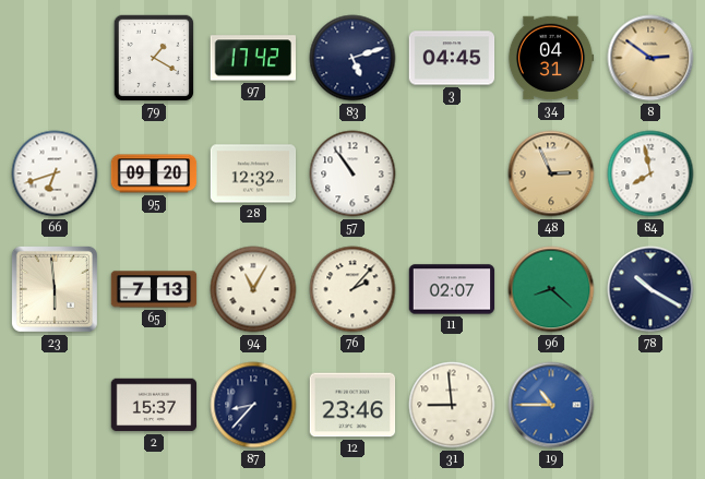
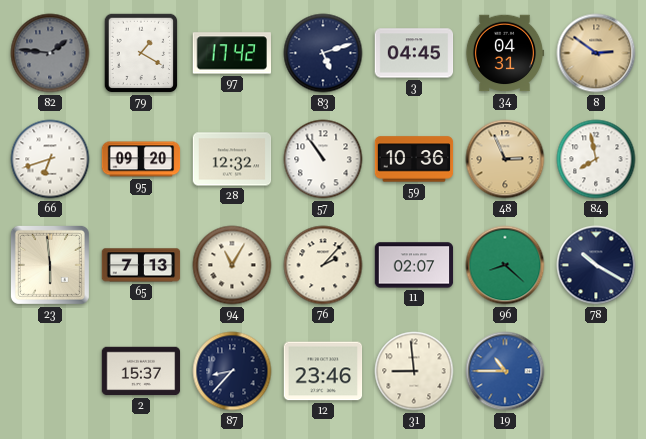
82: none -> 1:46
59: none -> 10:36
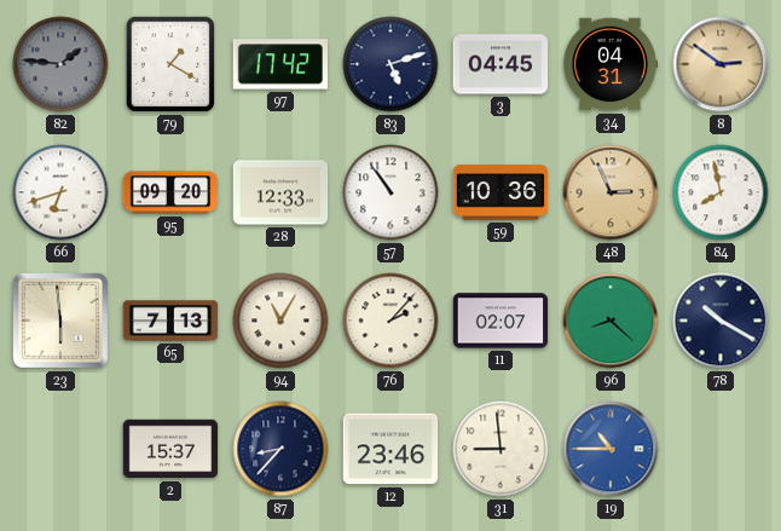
28: 12:32 -> 12:33
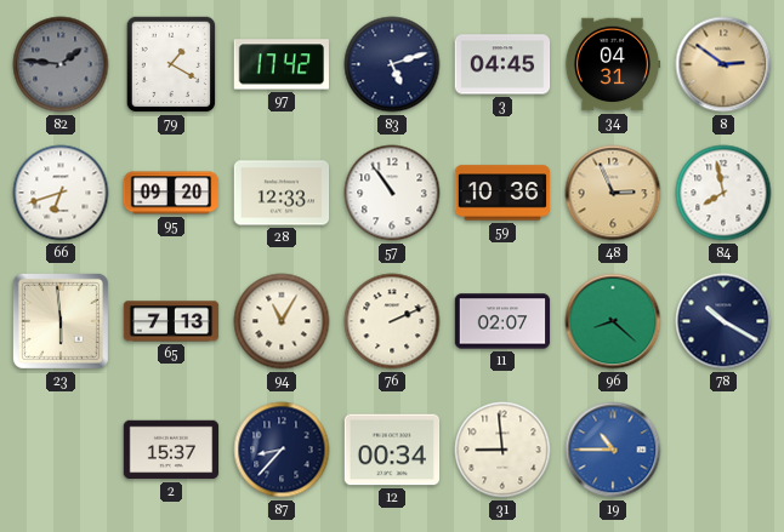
76: 2:07 -> 2:11
12: 23:46 -> 00:34
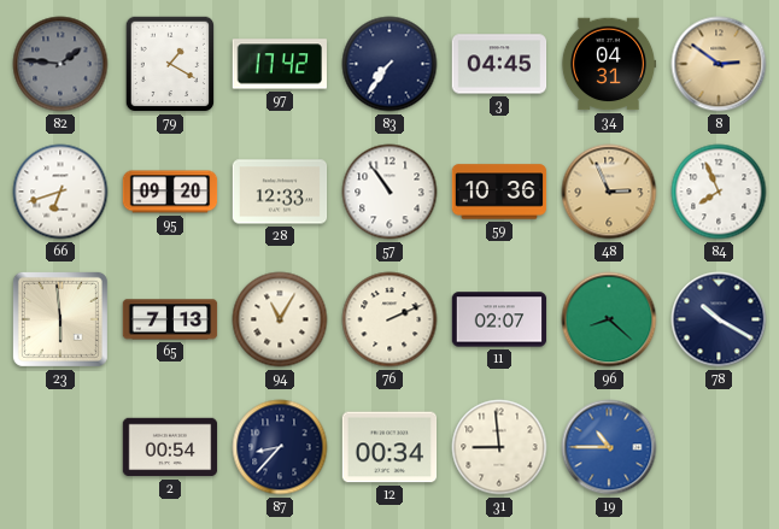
83: 5:12 -> 7:36
84: 7:58 -> 7:56
2: 15:37 -> 00:54
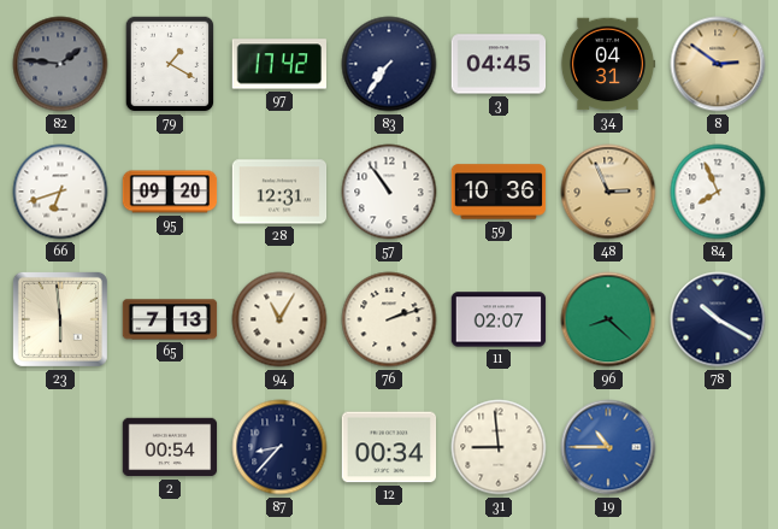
28: 12:33 -> 12:31
76: 2:11 -> 2:12
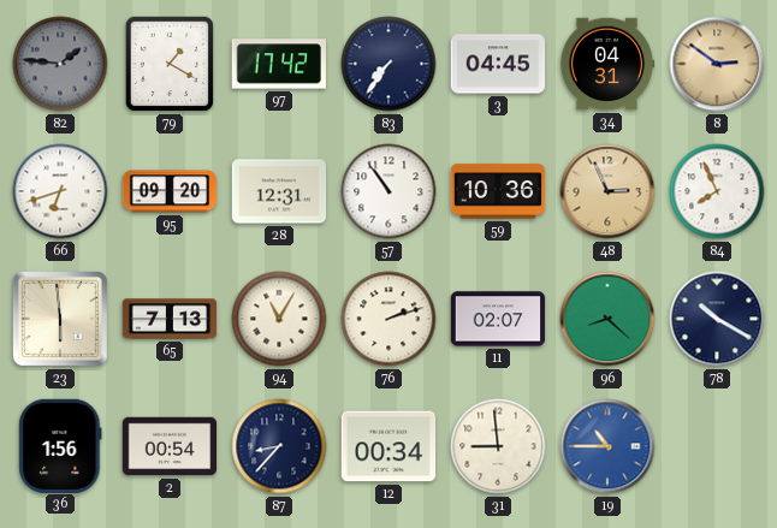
36: none -> 1:56
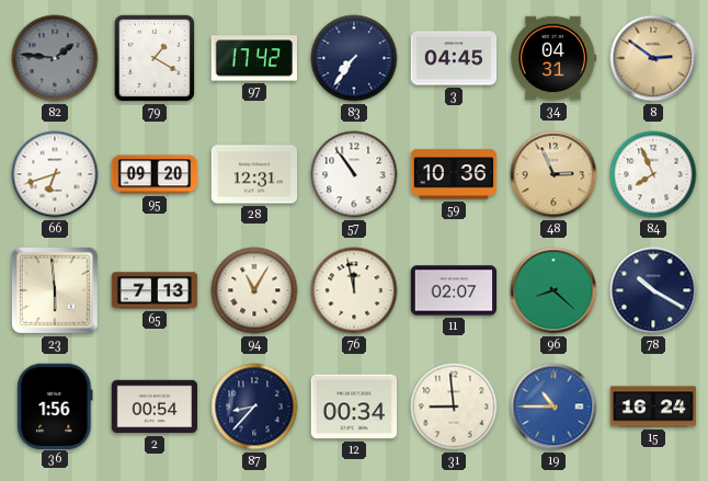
76: 2:12 -> 11:58
15: none -> 16:24
